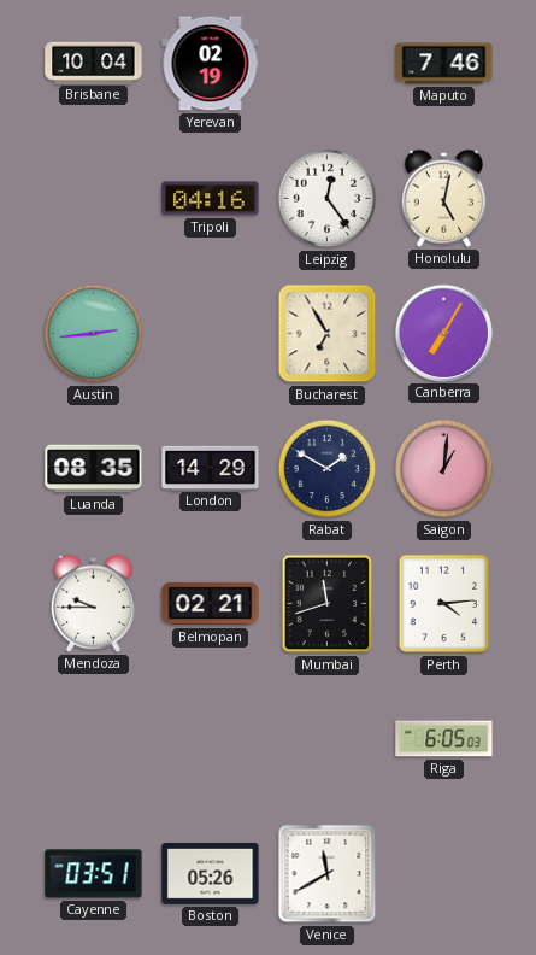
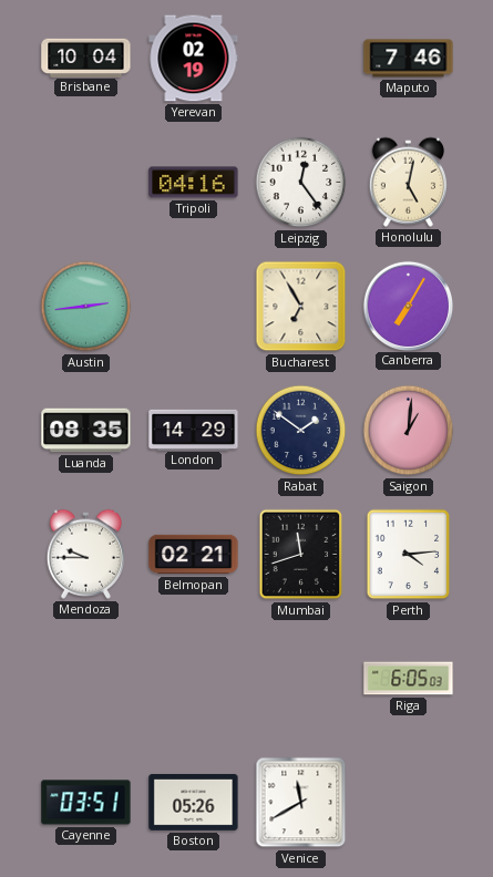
Rabat: 1:50 -> 1:51
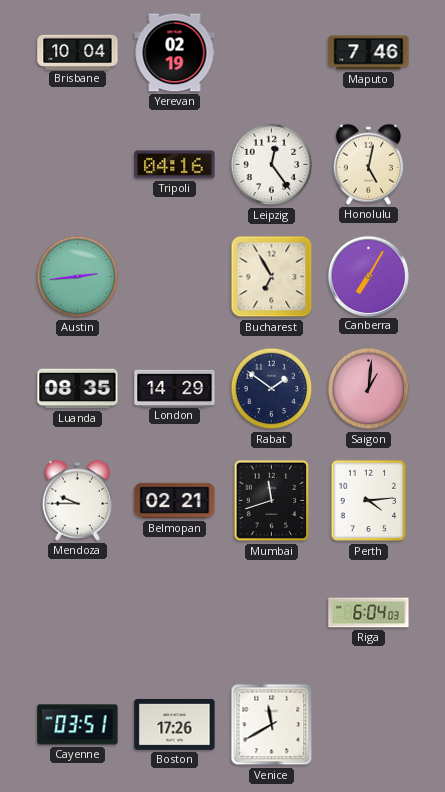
Riga: 6:05 -> 6:04
Boston: 05:26 -> 17:26
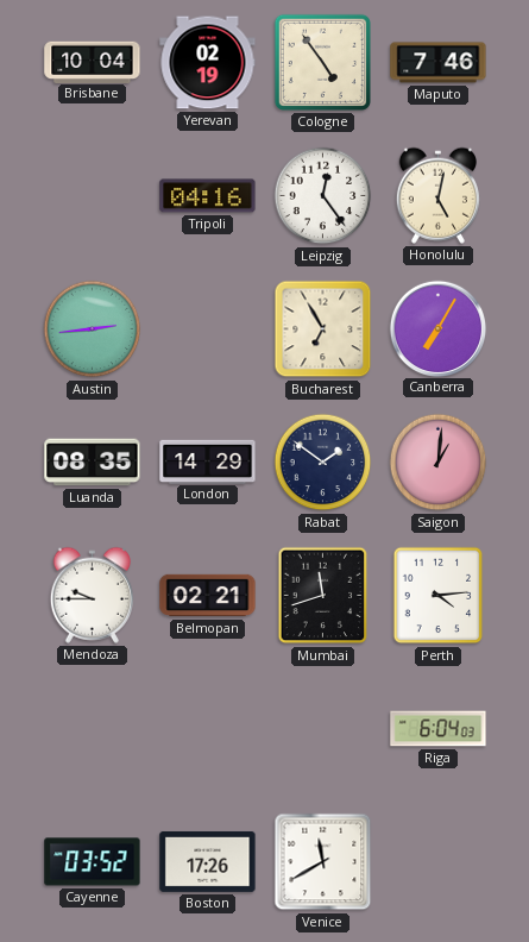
Cologne: none -> 4:54
Cayenne: 03:51 -> 03:52
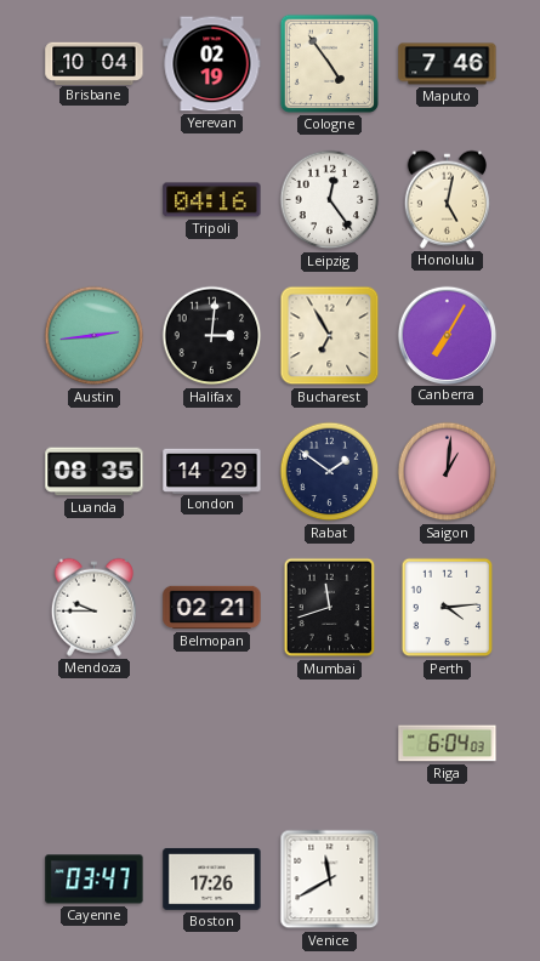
Halifax: none -> 3:01
Cayenne: 03:52 -> 03:47
